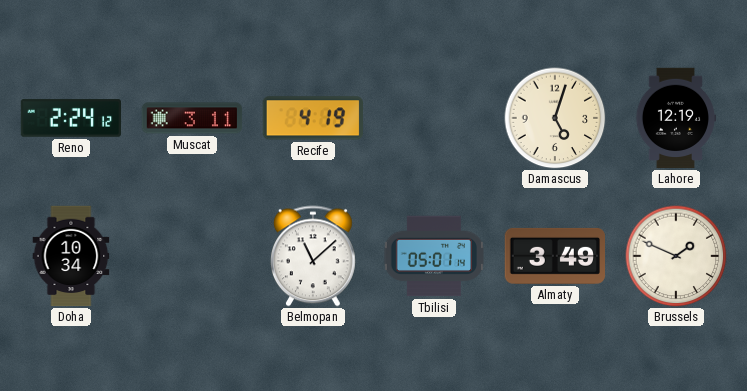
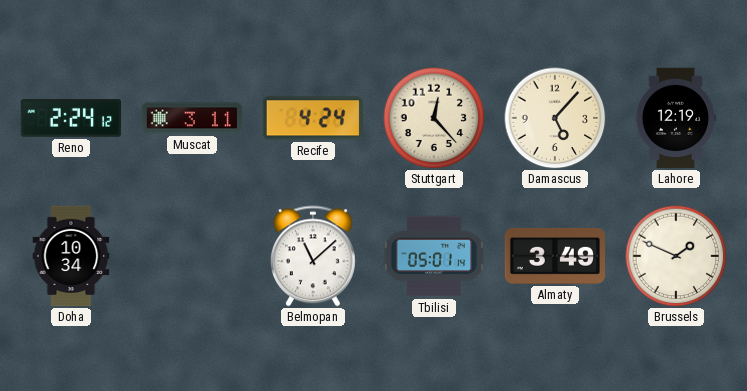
Recife: 4:19 -> 4:24
Stuttgart: none -> 12:23
Damascus: 5:03 -> 5:07
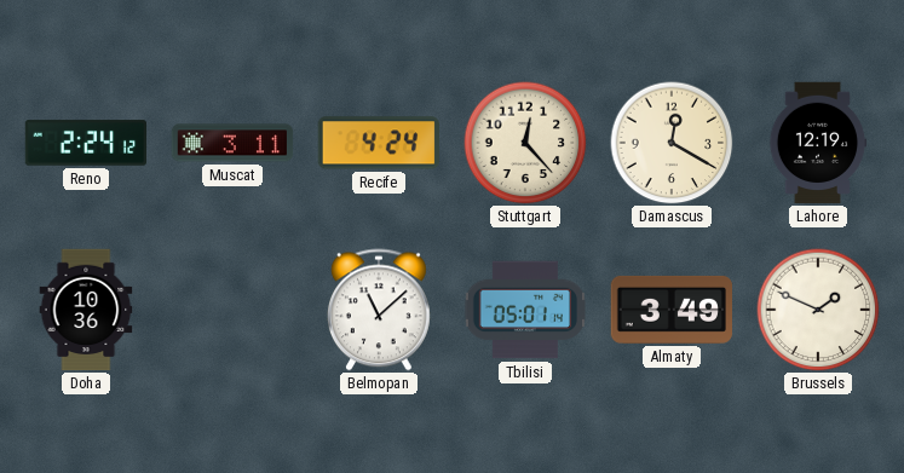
Damascus: 5:07 -> 12:20
Doha: 10:34 -> 10:36
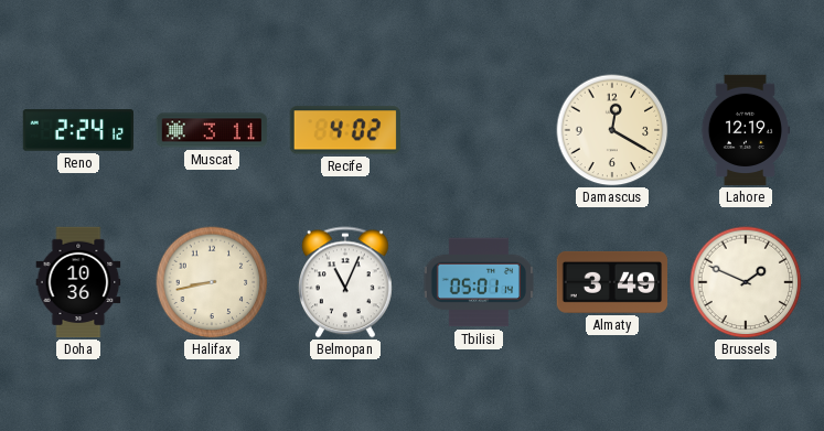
Recife: 4:24 -> 4:02
Stuttgart: 12:23 -> none
Halifax: none -> 8:43
Belmopan: 11:08 -> 11:04
